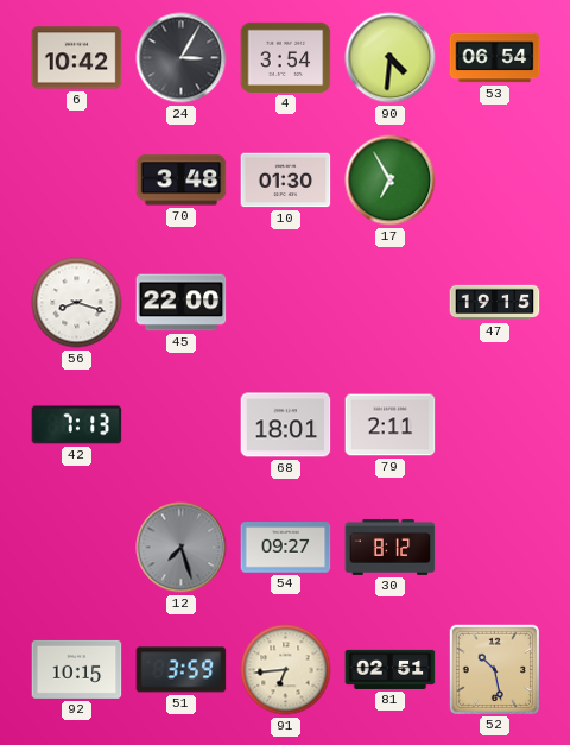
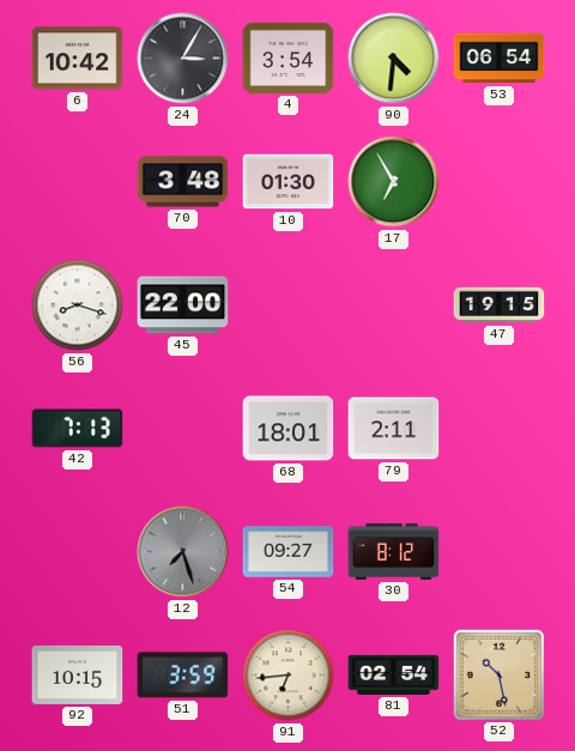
81: 02:51 -> 02:54
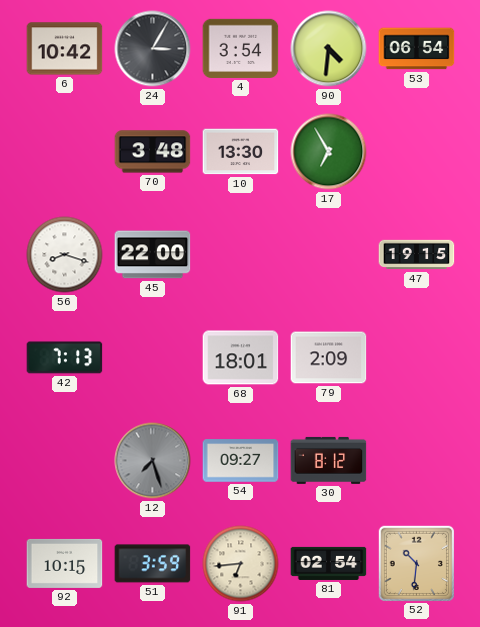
10: 01:30 -> 13:30
79: 2:11 -> 2:09
52: 10:28 -> 10:31
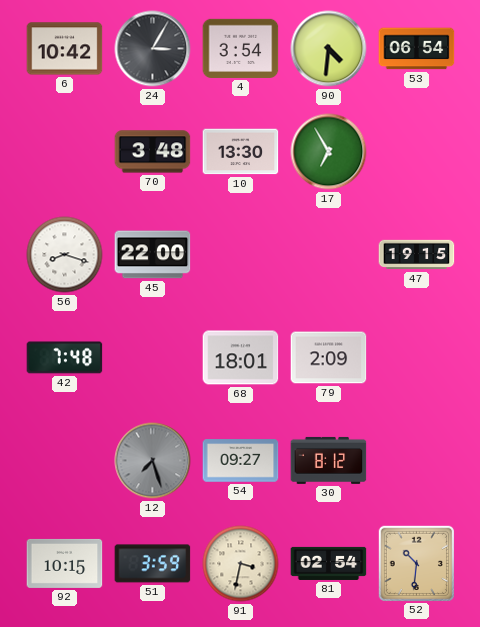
42: 7:13 -> 7:48
91: 6:44 -> 3:32
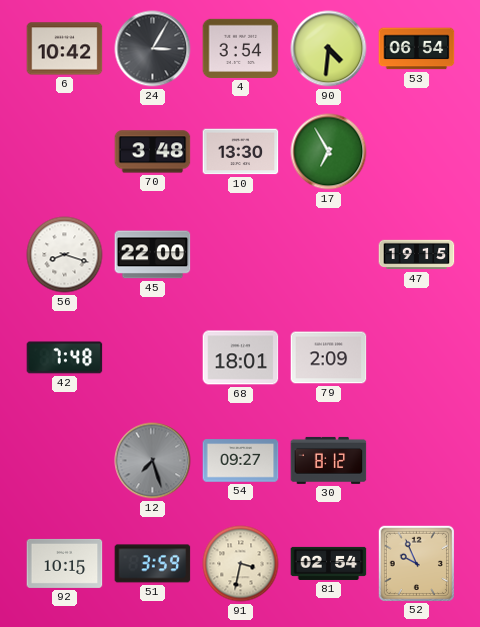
52: 10:31 -> 9:56
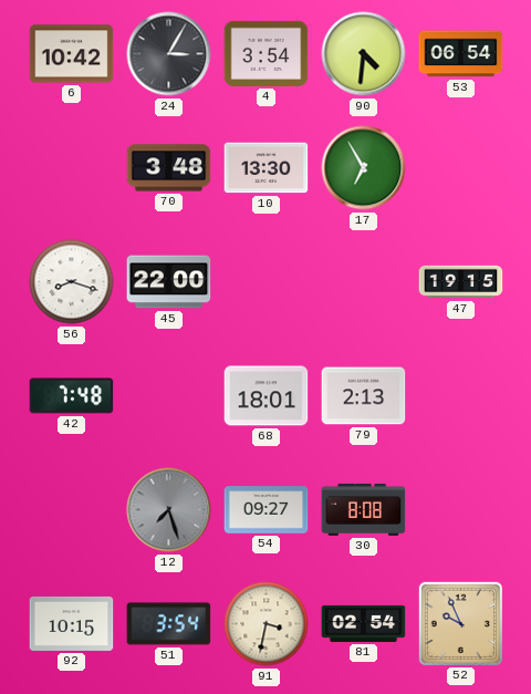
79: 2:09 -> 2:13
30: 8:12 -> 8:08
51: 3:59 -> 3:54
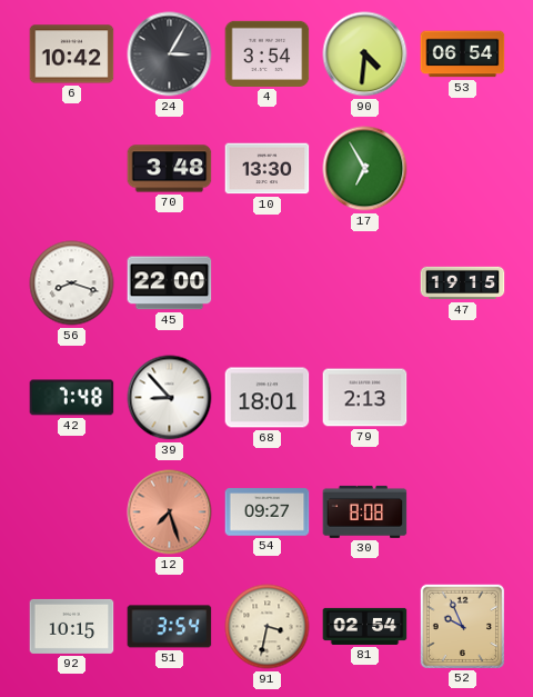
39: none -> 8:53
12 dial: grey -> salmon
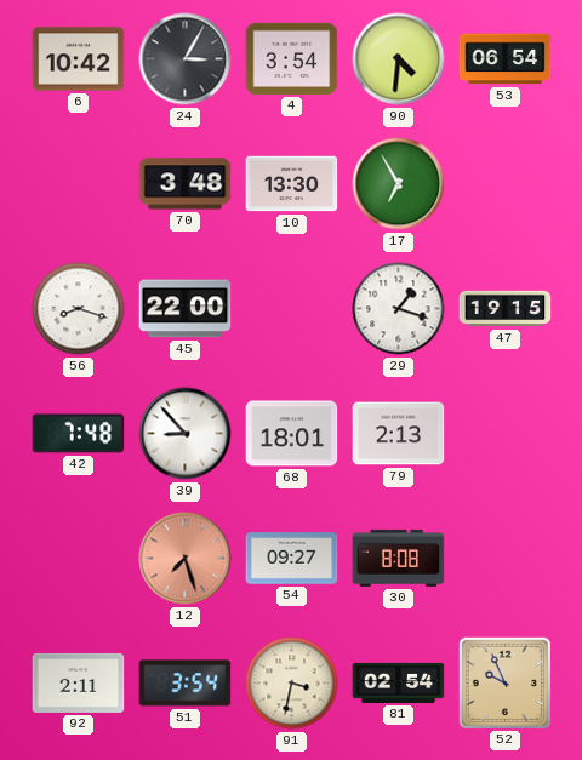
29: none -> 1:18
92: 10:15 -> 2:11
